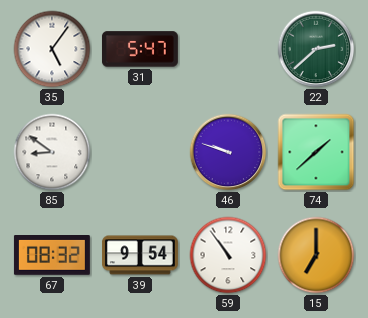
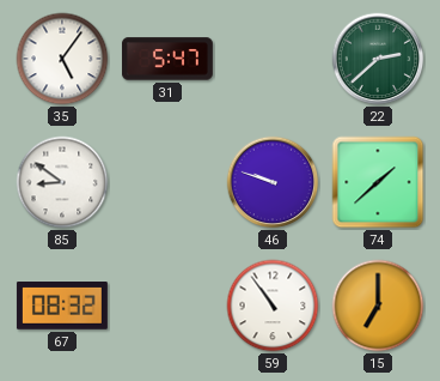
39: 9:54 -> none
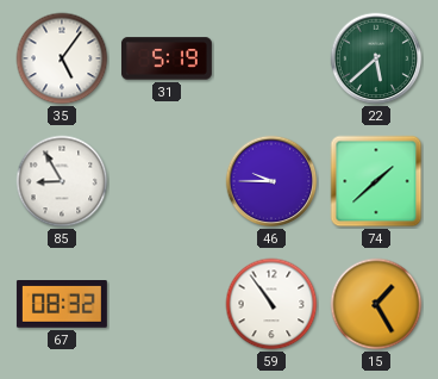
31: 5:47 -> 5:19
22: 2:38 -> 5:38
85: 8:51 -> 8:55
46: 9:48 -> 9:45
15: 7:00 -> 1:25
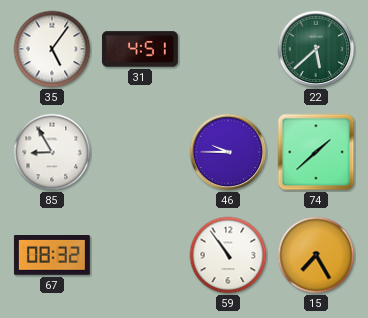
31: 5:19 -> 4:51
15: 1:25 -> 7:25
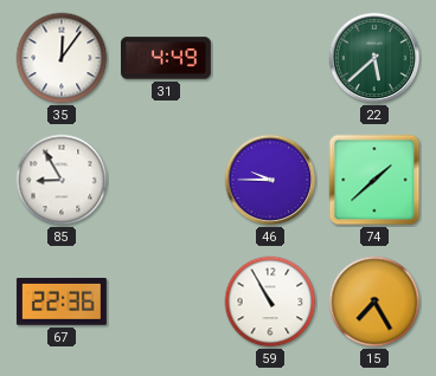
35: 5:06 -> 12:06
31: 4:51 -> 4:49
67: 08:32 -> 22:36
59: 10:54 -> 10:55
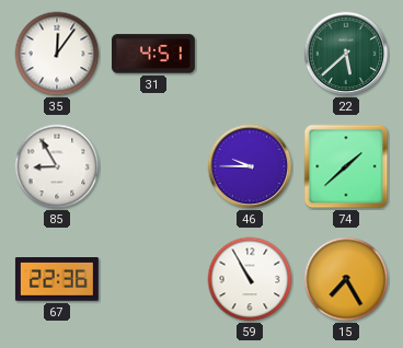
31: 4:49 -> 4:51
